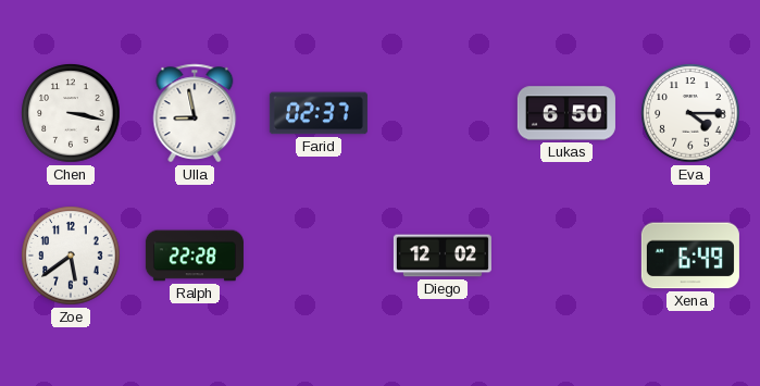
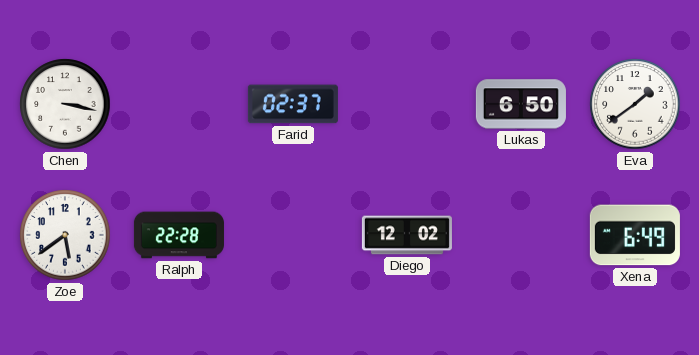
Ulla: 8:58 -> none
Eva: 4:15 -> 1:39
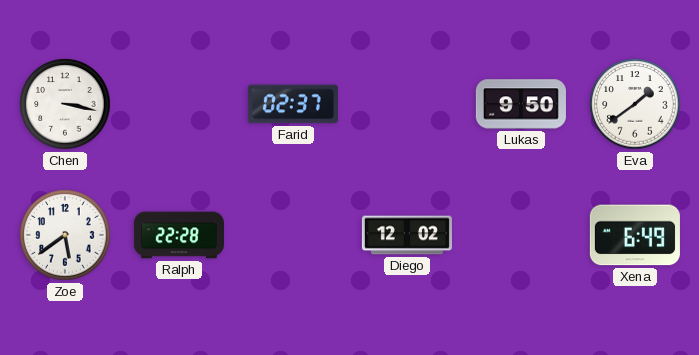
Lukas: 6:50 -> 9:50
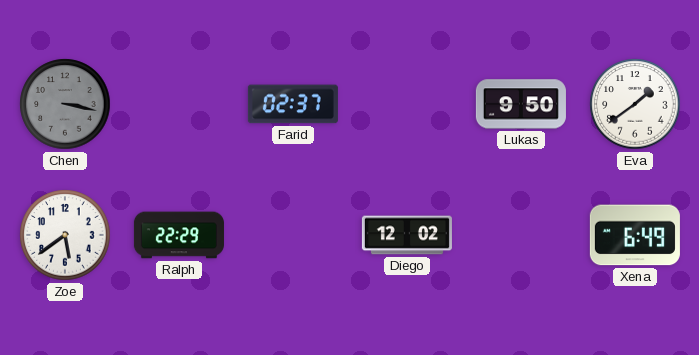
Chen dial: white -> grey
Ralph: 22:28 -> 22:29
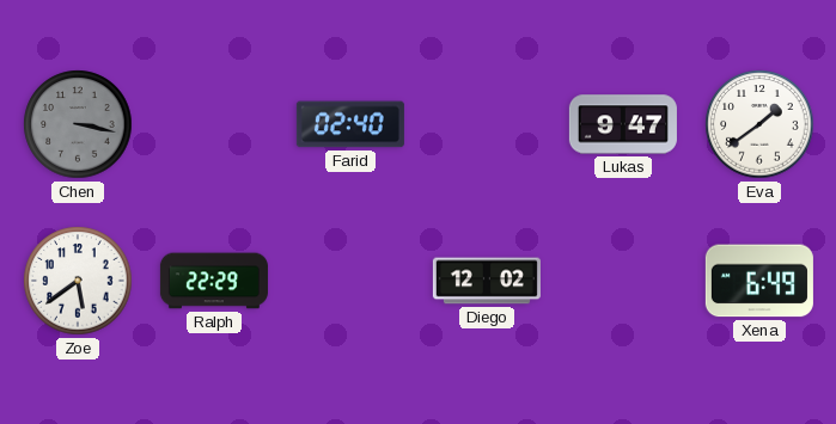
Farid: 02:37 -> 02:40
Lukas: 9:50 -> 9:47
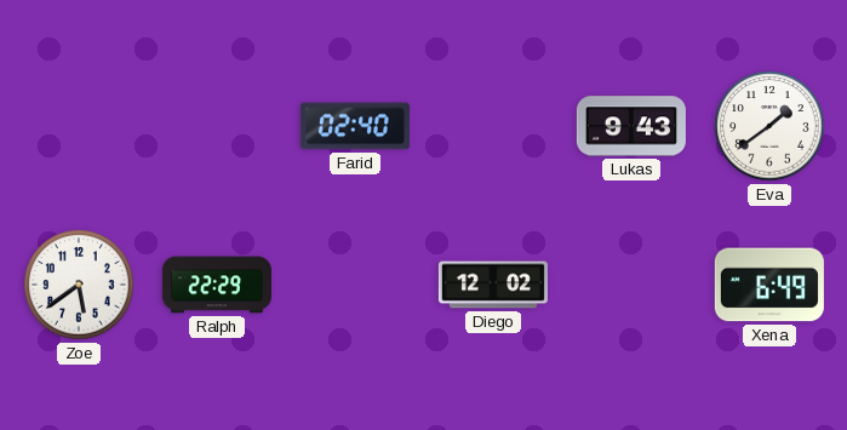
Chen: 3:17 -> none
Lukas: 9:47 -> 9:43
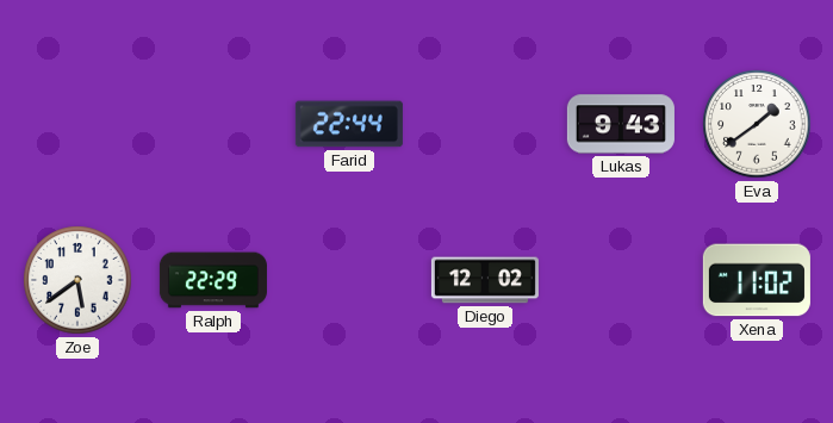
Farid: 02:40 -> 22:44
Xena: 6:49 -> 11:02
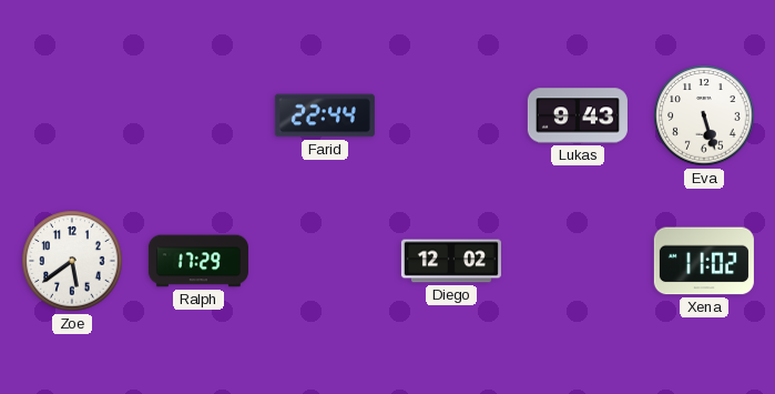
Eva: 1:39 -> 5:27
Ralph: 22:29 -> 17:29
